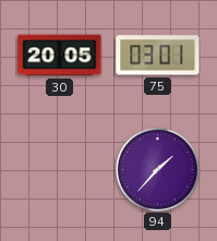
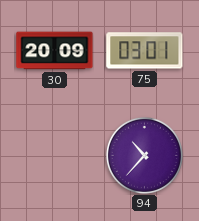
30: 20:05 -> 20:09
94: 1:37 -> 10:37
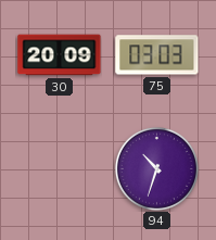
75: 03:01 -> 03:03
94: 10:37 -> 10:33
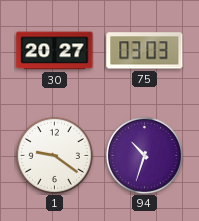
30: 20:09 -> 20:27
1: none -> 9:21
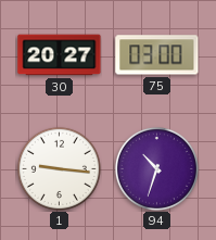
75: 03:03 -> 03:00
1: 9:21 -> 9:16
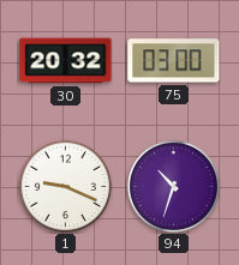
30: 20:27 -> 20:32
1: 9:16 -> 9:19
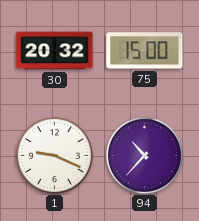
75: 03:00 -> 15:00
94: 10:33 -> 10:37
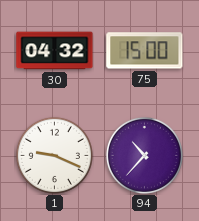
30: 20:32 -> 04:32
